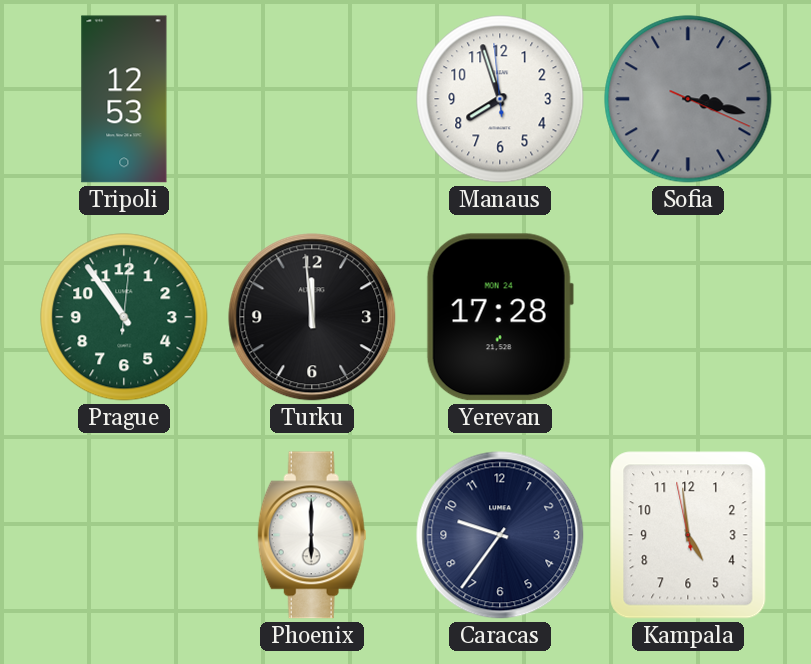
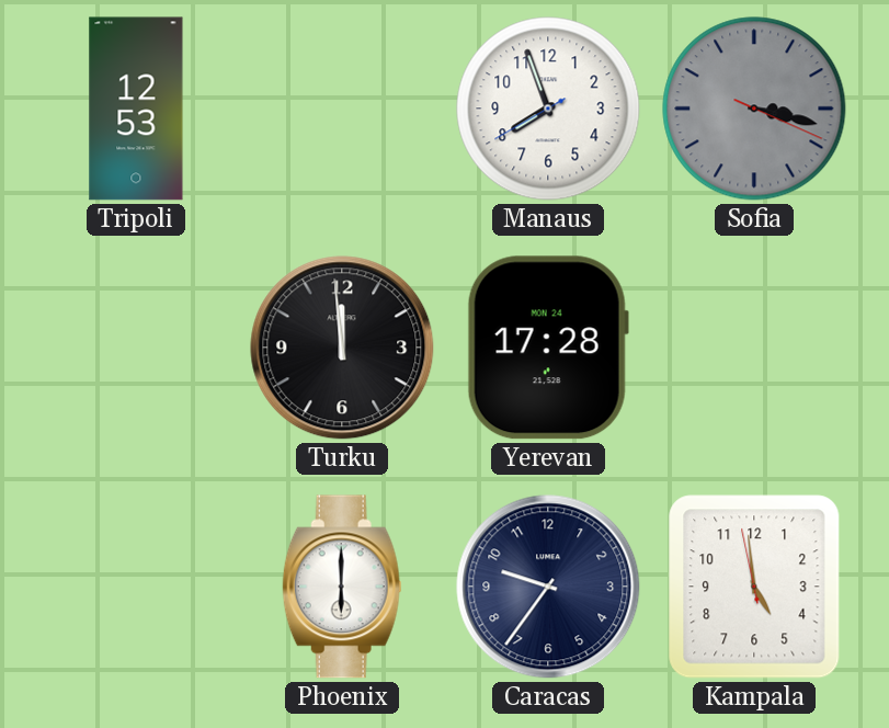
Manaus: 7:56:59 -> 7:56:40
Prague: 10:54 -> none
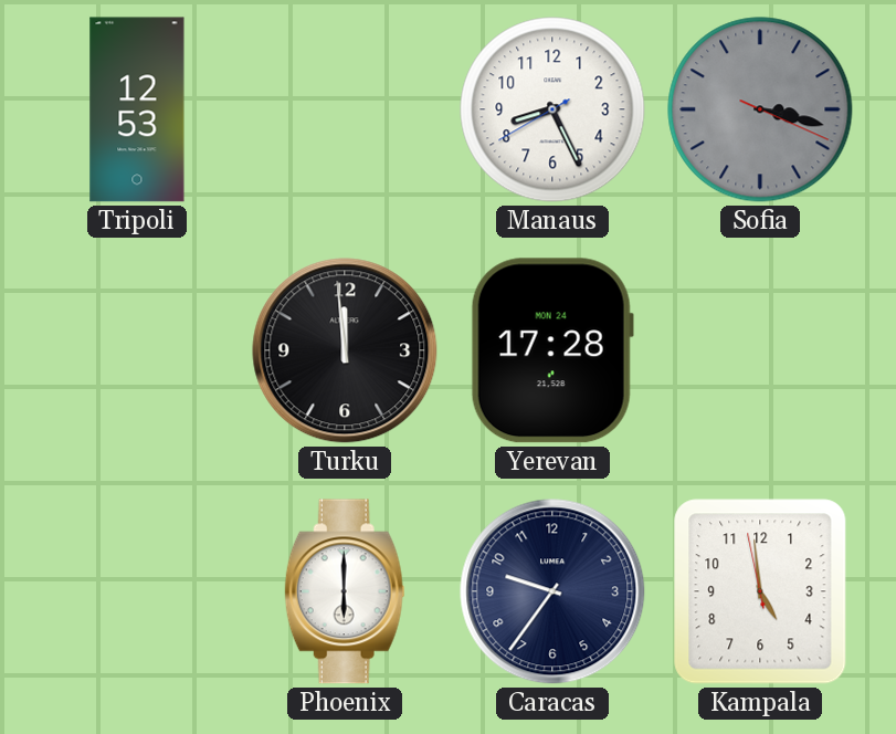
Manaus: 7:56 -> 8:25
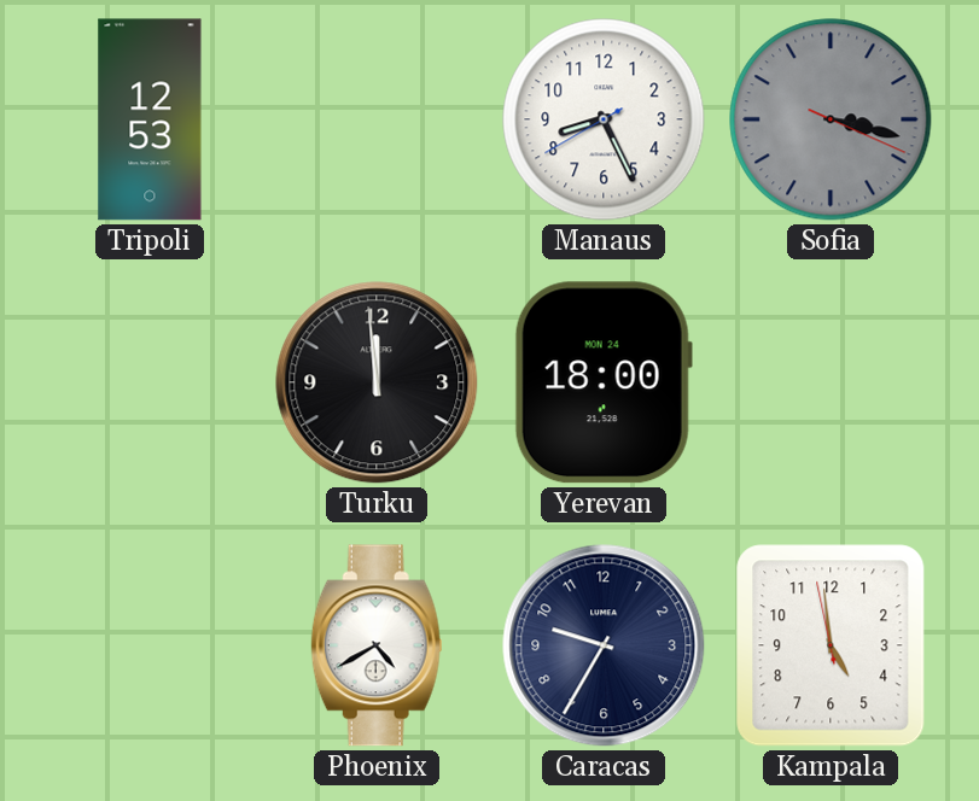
Yerevan: 17:28 -> 18:00
Phoenix: 6:00 -> 4:40
Caracas: 9:36 -> 9:35
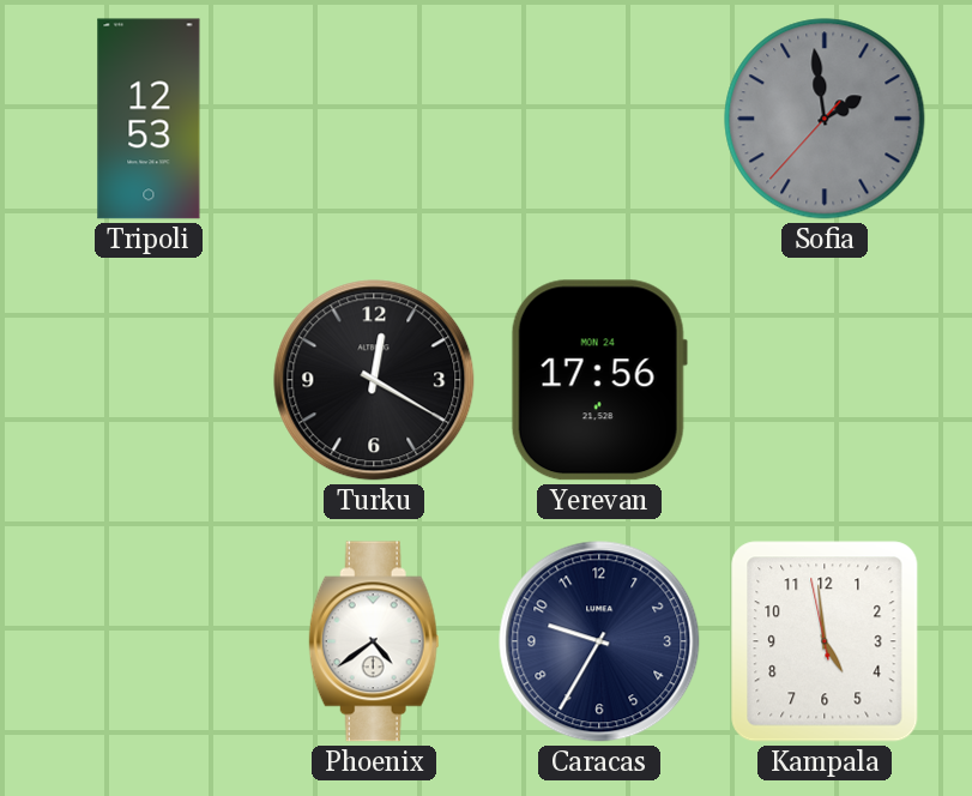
Manaus: 8:25 -> none
Sofia: 3:17 -> 1:58
Turku: 11:59 -> 12:20
Yerevan: 18:00 -> 17:56
Phoenix: 4:40 -> 4:39
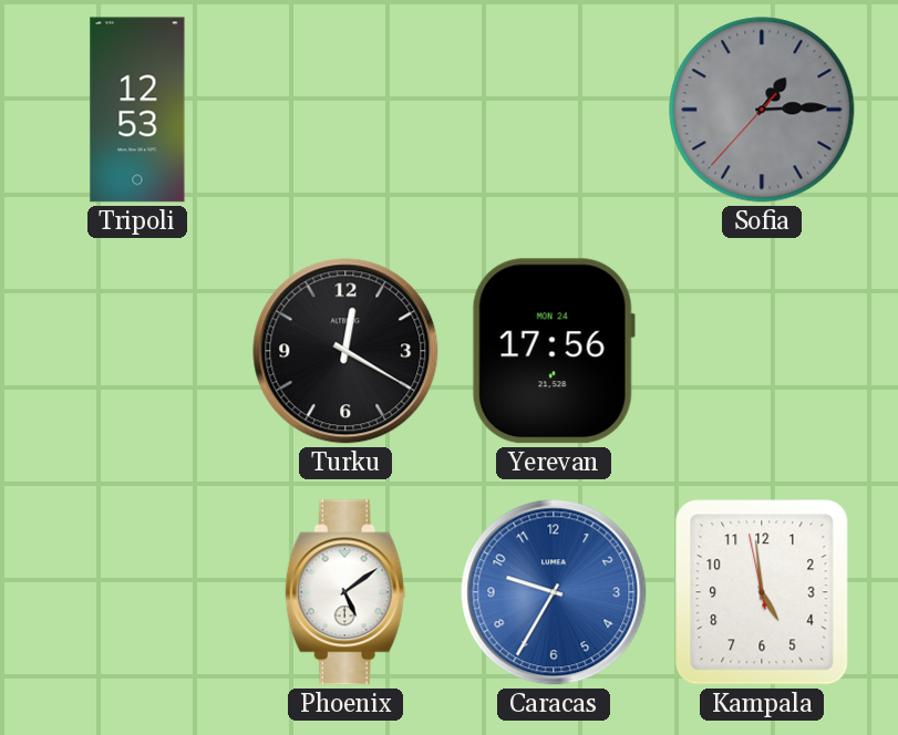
Sofia: 1:58 -> 1:14
Phoenix: 4:39 -> 5:09
Caracas dial: navy -> blue
